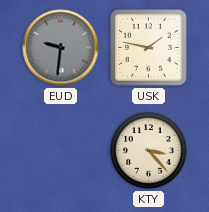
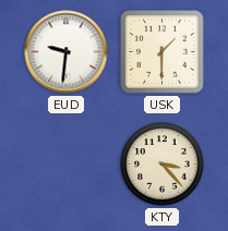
EUD dial: grey -> white
USK: 1:47 -> 1:30
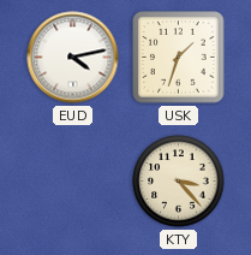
EUD: 9:31 -> 4:13
USK: 1:30 -> 1:33
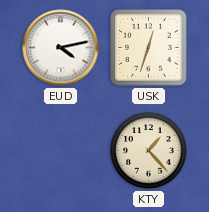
USK: 1:33 -> 12:33
KTY: 3:23 -> 1:23
